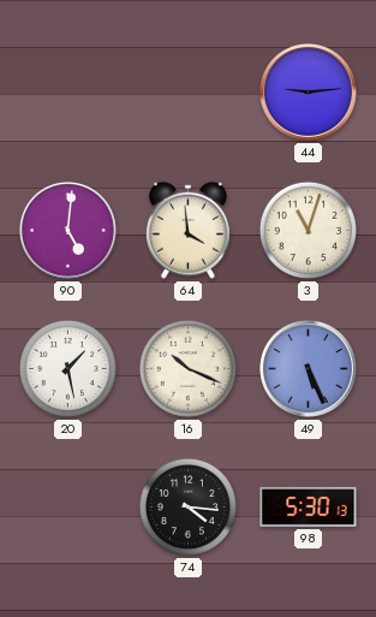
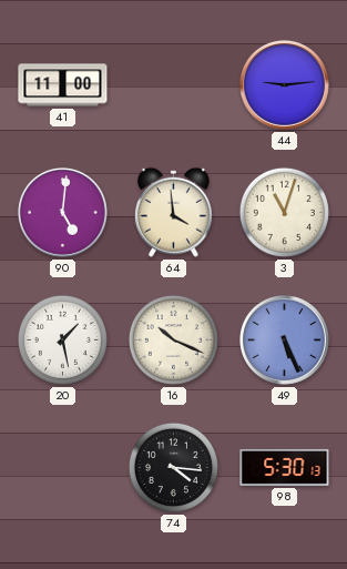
41: none -> 11:00
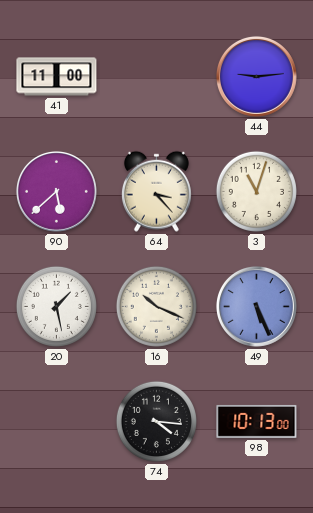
90: 5:01 -> 5:38
64: 3:59 -> 3:23
98: 5:30 -> 10:13
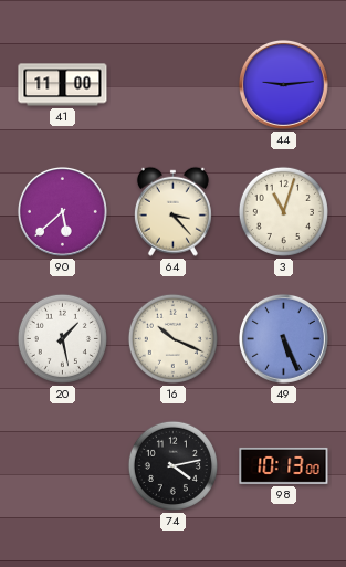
74: 4:16 -> 4:13
